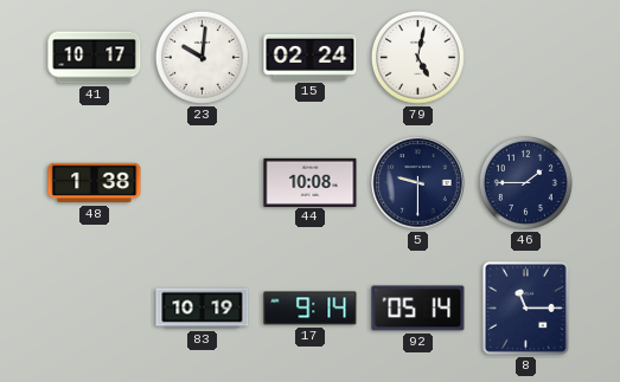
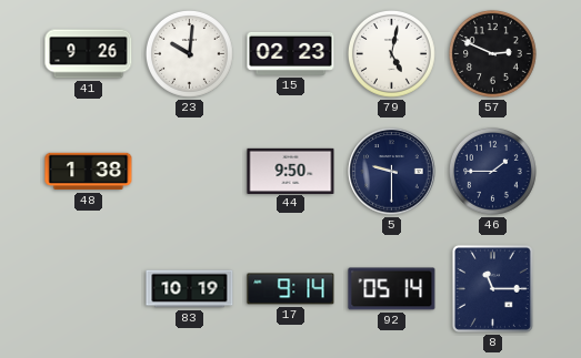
41: 10:17 -> 9:26
15: 02:24 -> 02:23
57: none -> 2:49
44: 10:08 -> 9:50
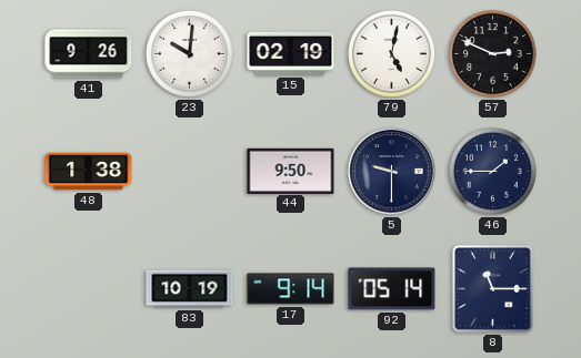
15: 02:23 -> 02:19
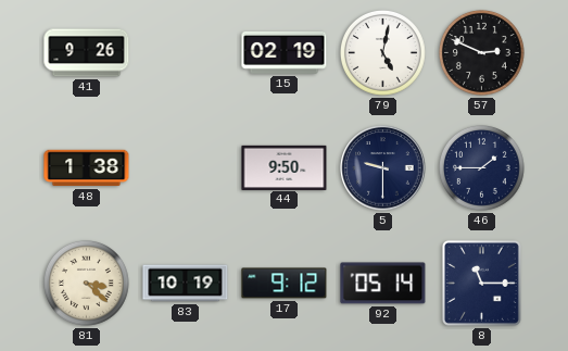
23: 10:01 -> none
81: none -> 3:22
17: 9:14 -> 9:12
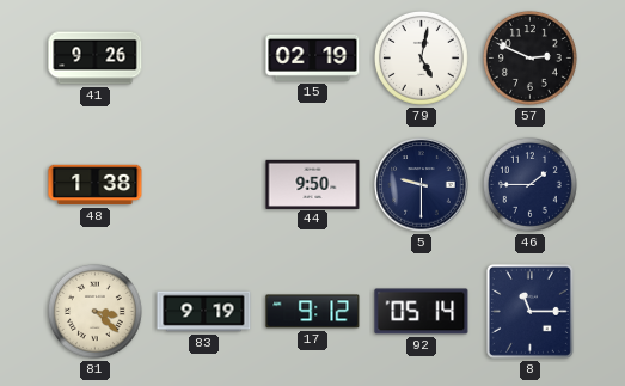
83: 10:19 -> 9:19
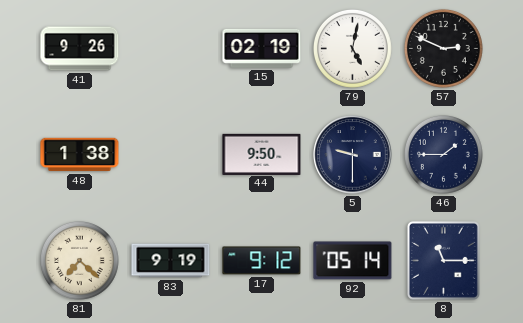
81: 3:22 -> 7:22
